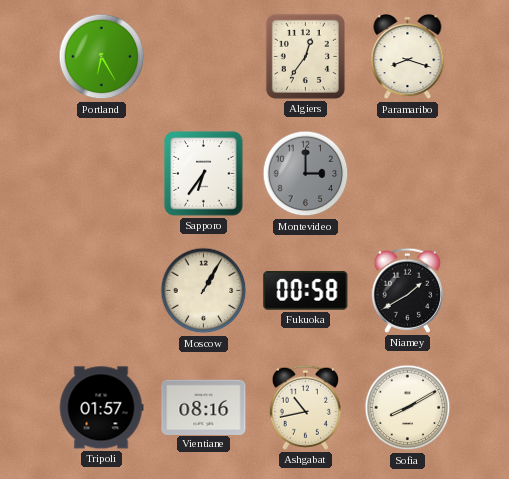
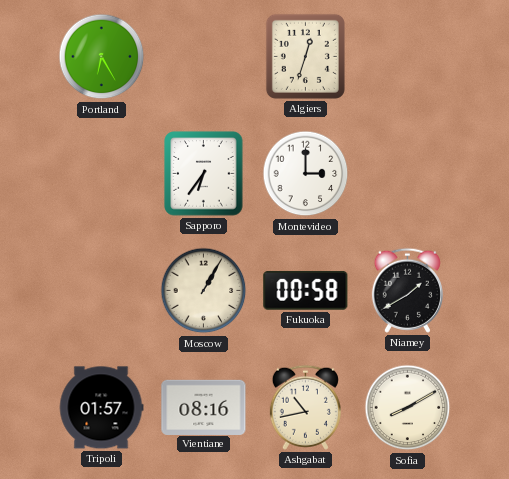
Algiers: 12:36 -> 12:33
Paramaribo: 8:18 -> none
Montevideo dial: grey -> white
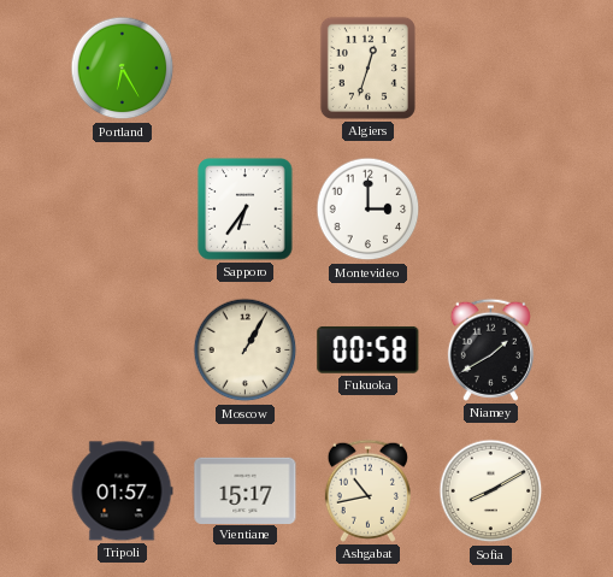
Vientiane: 08:16 -> 15:17
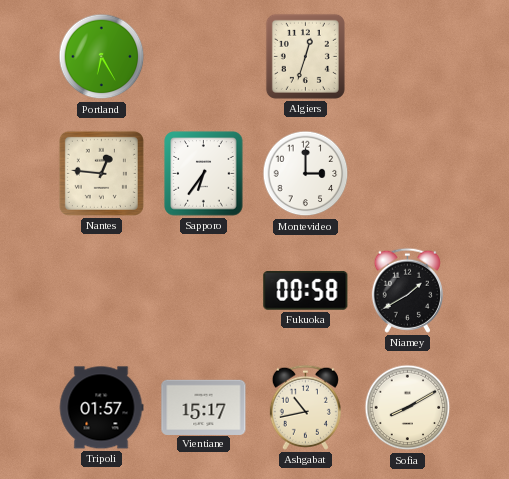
Nantes: none -> 12:46
Moscow: 1:05 -> none
